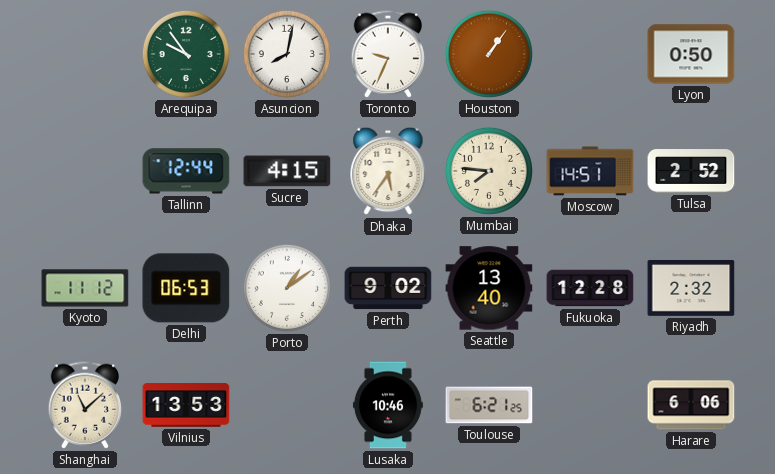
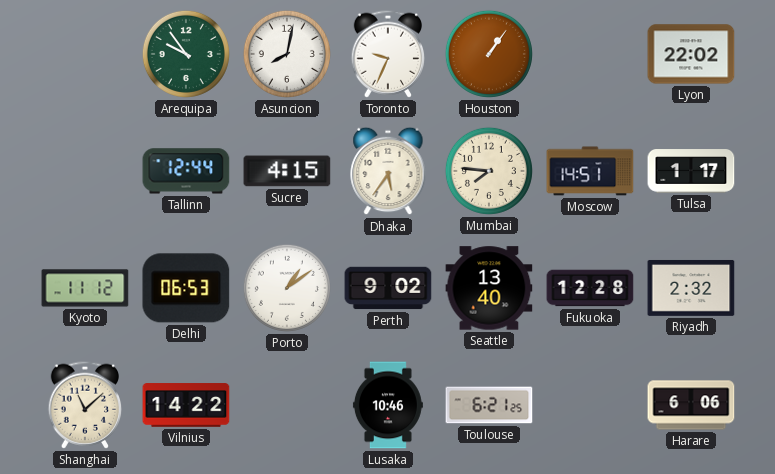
Lyon: 0:50 -> 22:02
Tulsa: 2:52 -> 1:17
Vilnius: 13:53 -> 14:22
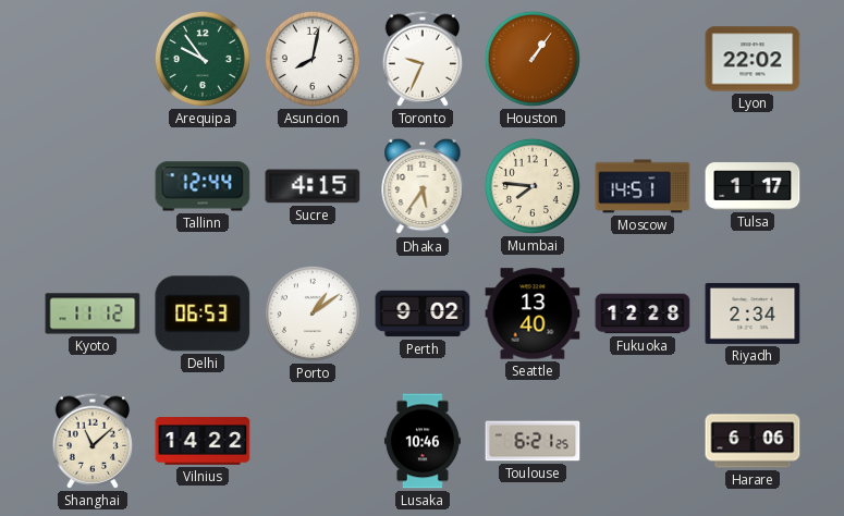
Riyadh: 2:32 -> 2:34
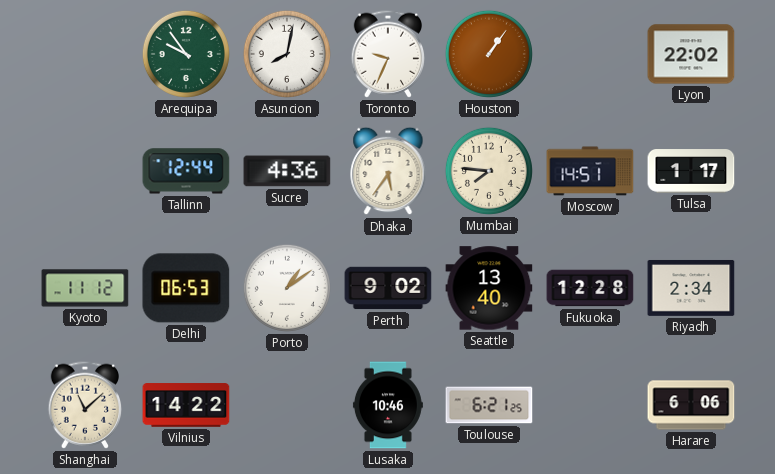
Sucre: 4:15 -> 4:36
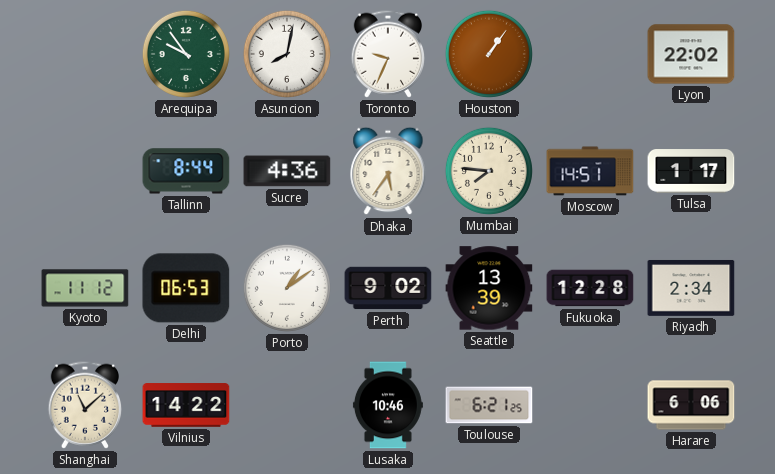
Tallinn: 12:44 -> 8:44
Seattle: 13:40 -> 13:39
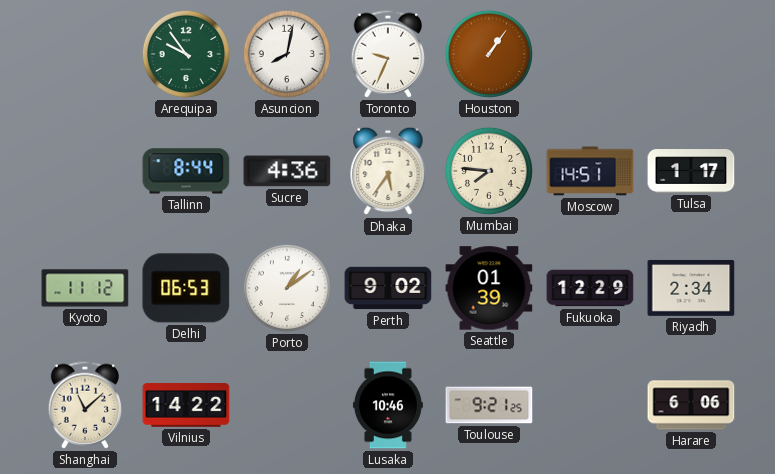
Lyon: 22:02 -> none
Seattle: 13:39 -> 01:39
Fukuoka: 12:28 -> 12:29
Toulouse: 6:21 -> 9:21
